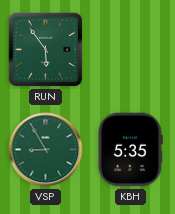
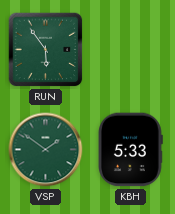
VSP: 8:55 -> 1:51
KBH: 5:35 -> 5:33
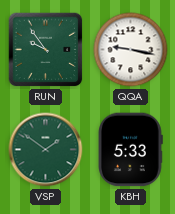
RUN: 5:54 -> 9:54
QQA: none -> 9:17
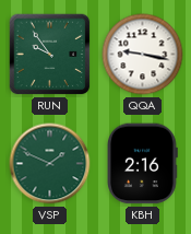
VSP: 1:51 -> 1:49
KBH: 5:33 -> 2:16
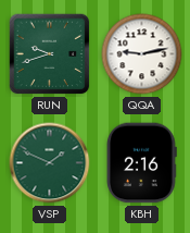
RUN: 9:54 -> 9:42
QQA: 9:17 -> 9:13
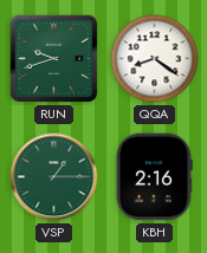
QQA: 9:13 -> 8:21
VSP: 1:49 -> 1:15
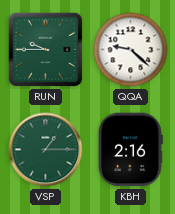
RUN: 9:42 -> 9:45
QQA: 8:21 -> 9:22
